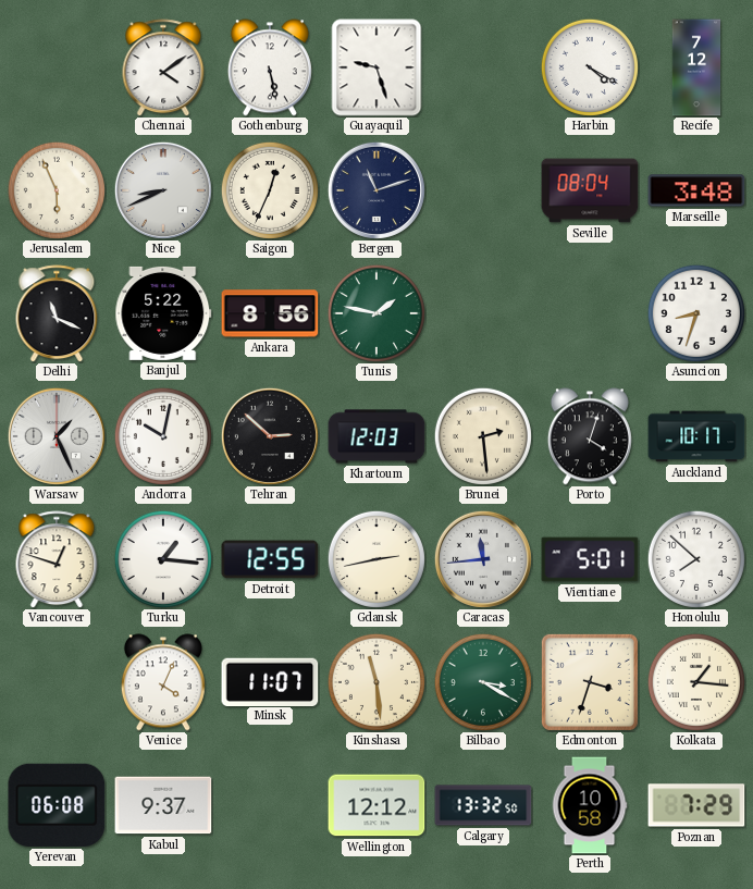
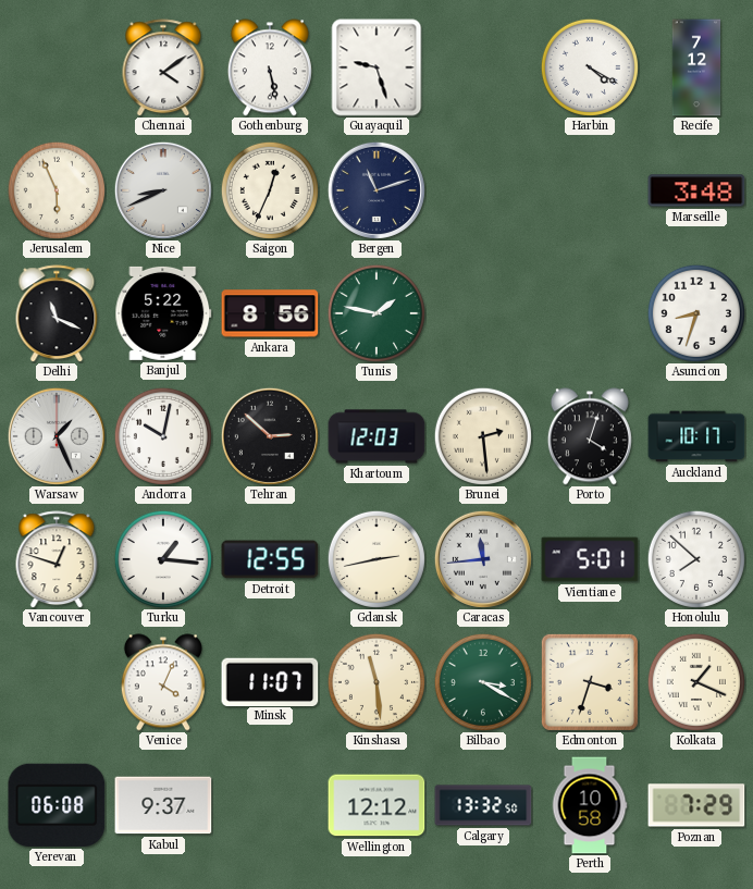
Seville: 08:04 -> none
Kolkata: 1:16 -> 1:19
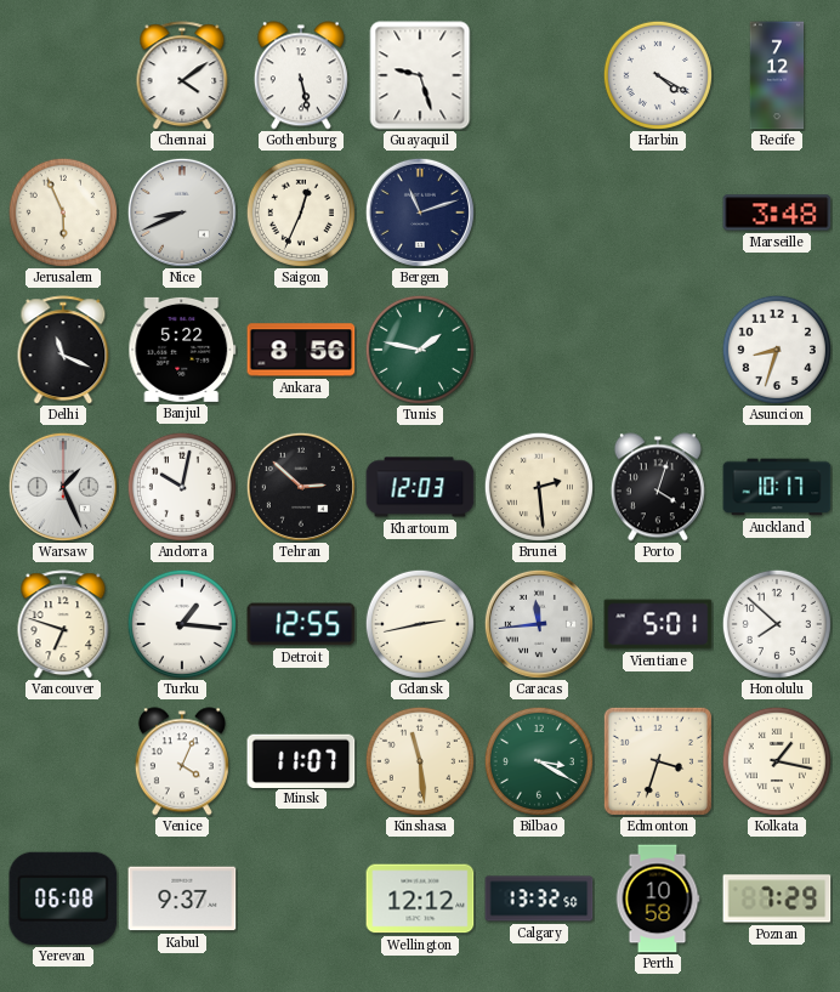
Vancouver: 12:48 -> 6:48
Kolkata: 1:19 -> 1:17
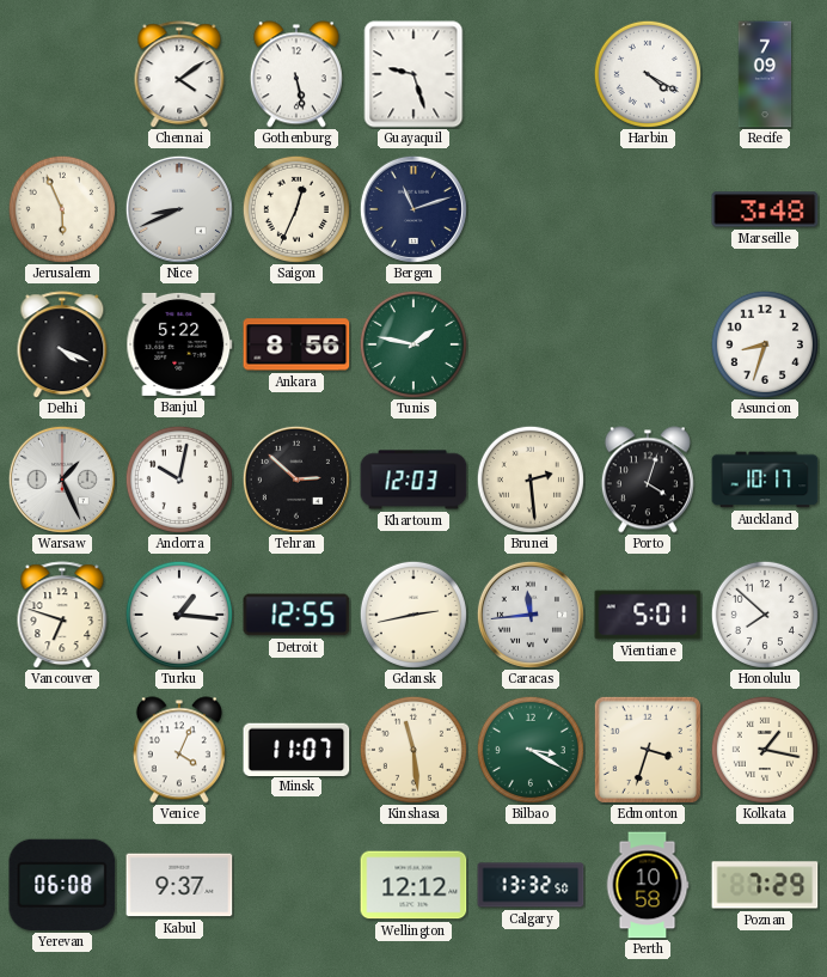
Recife: 7:12 -> 7:09
Delhi: 11:19 -> 4:19
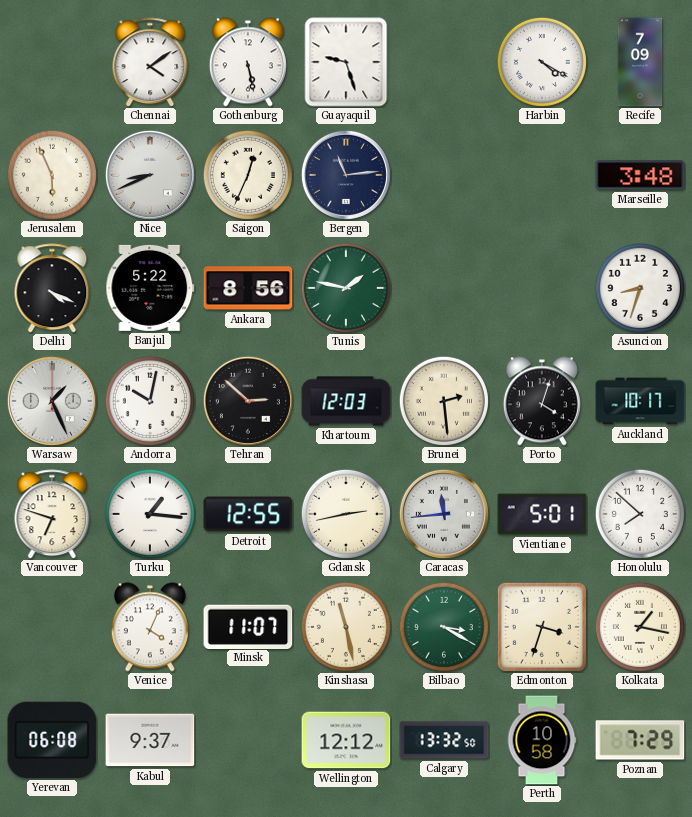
Bergen: 11:12 -> 11:14
Kinshasa: 11:29 -> 11:28
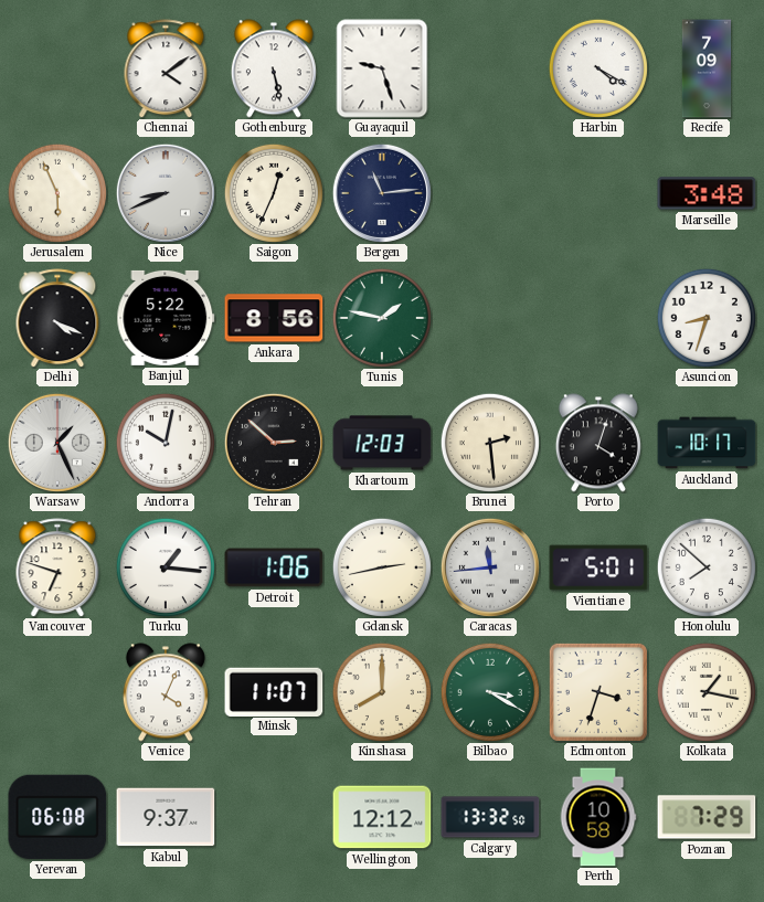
Detroit: 12:55 -> 1:06
Kinshasa: 11:28 -> 8:00
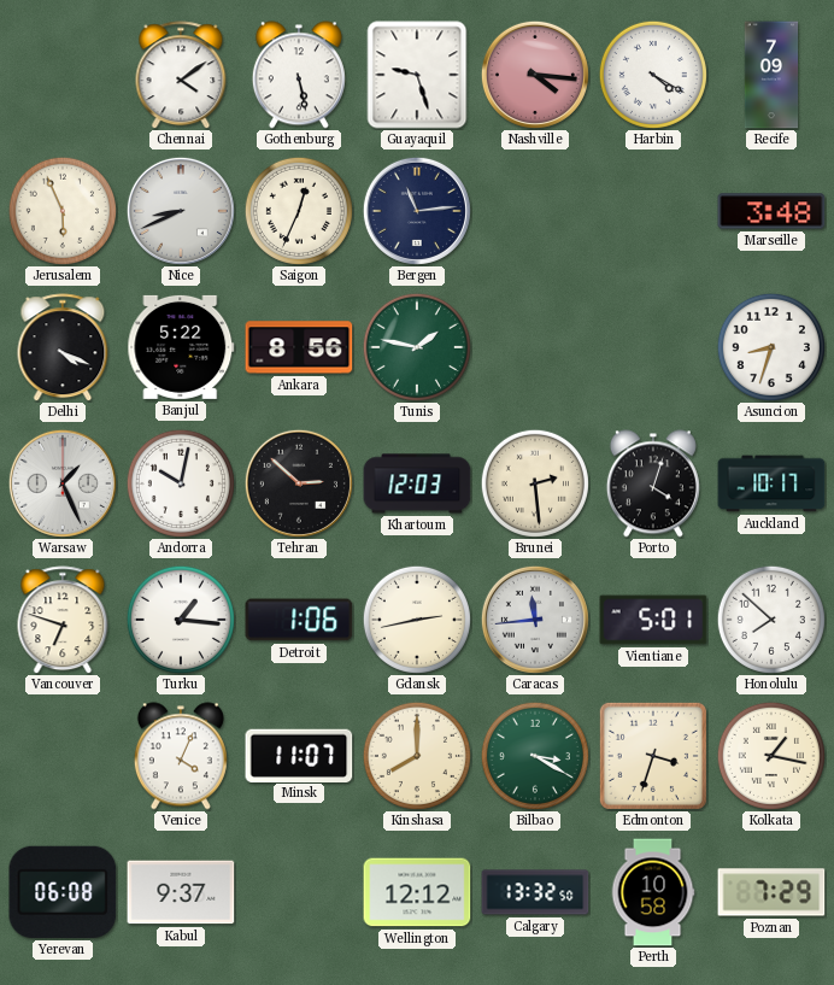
Nashville: none -> 4:16
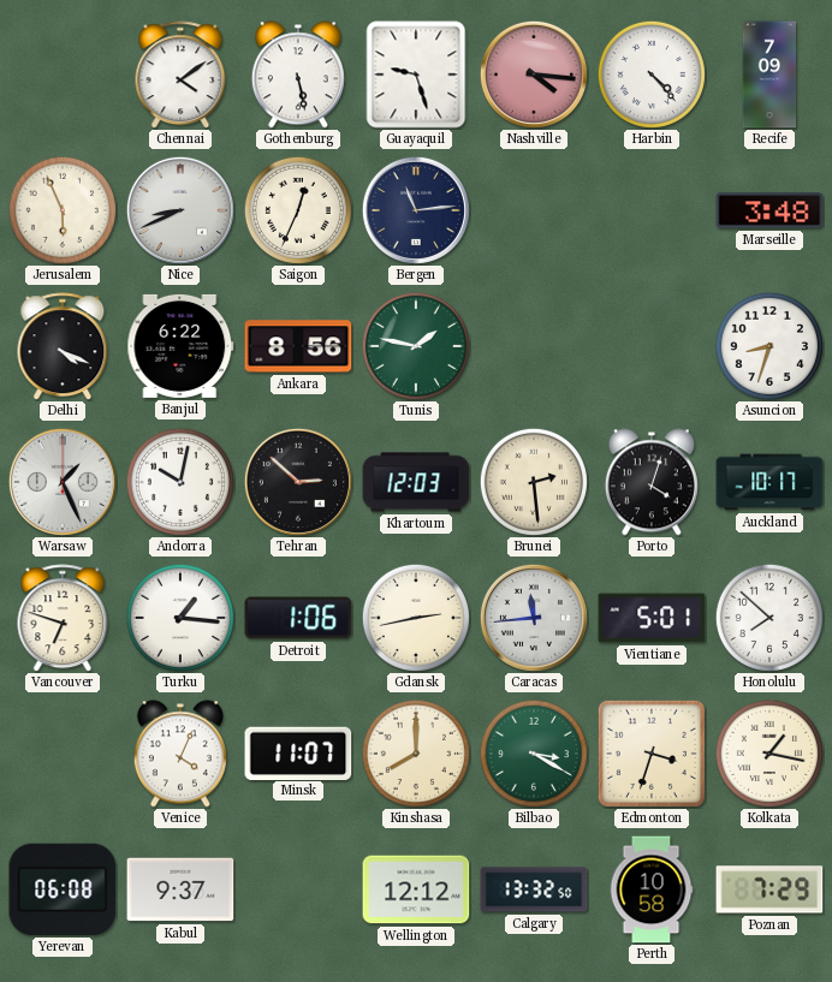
Harbin: 4:20 -> 4:23
Banjul: 5:22 -> 6:22
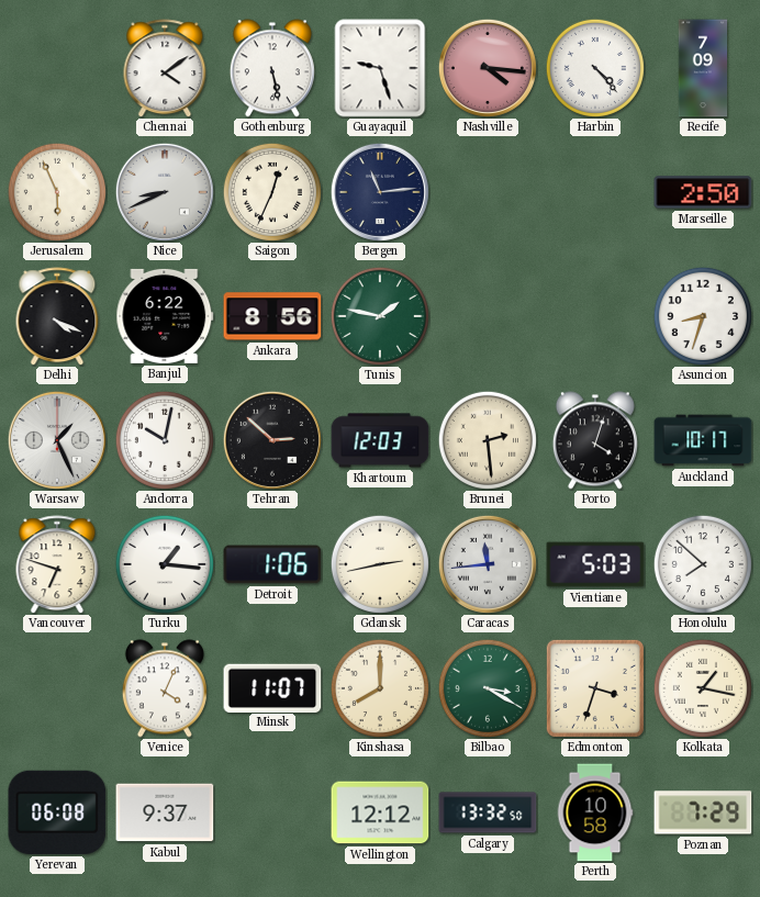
Marseille: 3:48 -> 2:50
Vientiane: 5:01 -> 5:03
